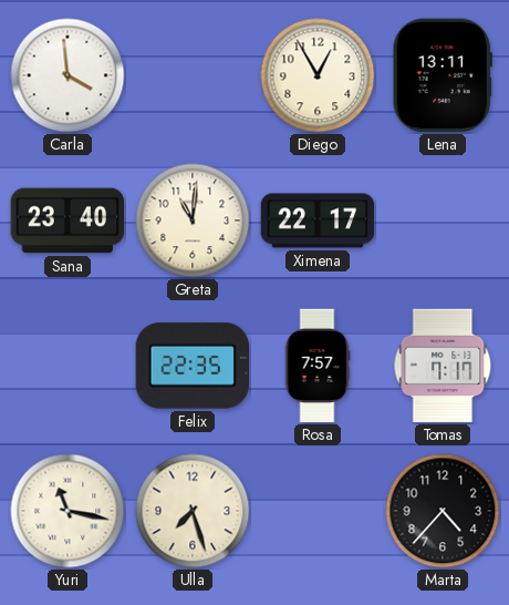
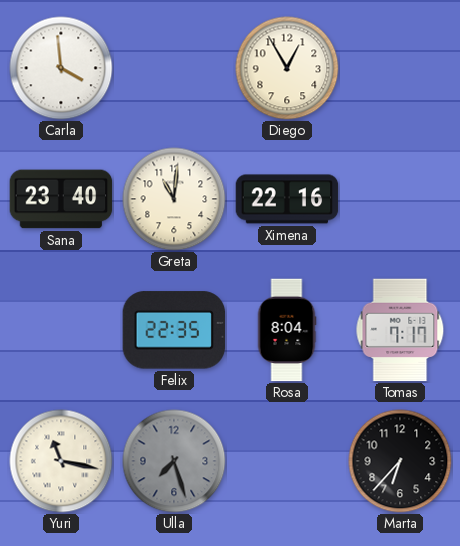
Lena: 13:11 -> none
Ximena: 22:17 -> 22:16
Rosa: 7:57 -> 8:04
Ulla dial: cream -> grey
Marta: 4:37 -> 6:37
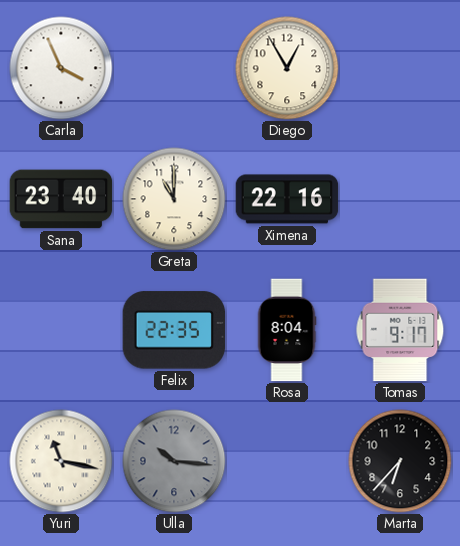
Carla: 3:59 -> 3:56
Greta: 11:01 -> 11:00
Tomas: 7:17 -> 9:17
Ulla: 7:27 -> 10:16
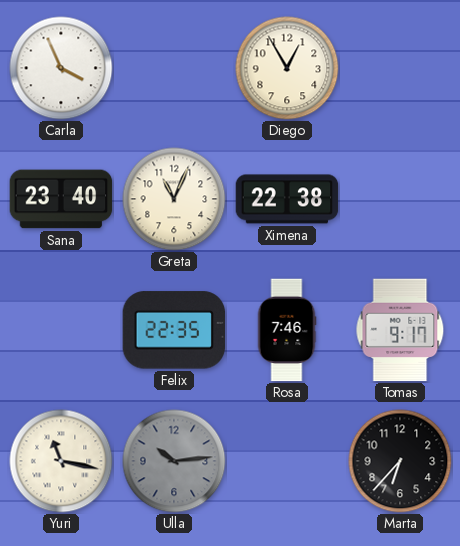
Greta: 11:00 -> 11:04
Ximena: 22:16 -> 22:38
Rosa: 8:04 -> 7:46
Ulla: 10:16 -> 10:14
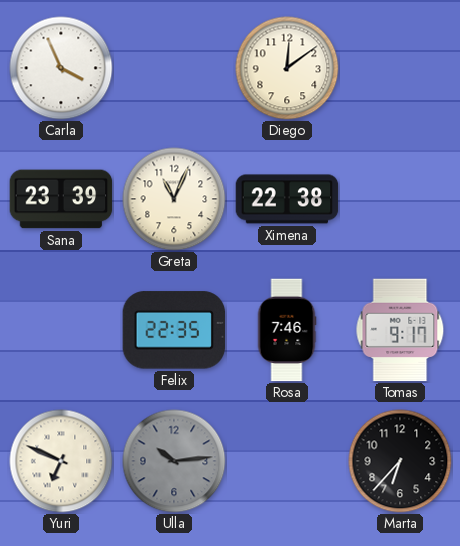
Diego: 12:55 -> 12:09
Sana: 23:40 -> 23:39
Yuri: 11:17 -> 6:49
